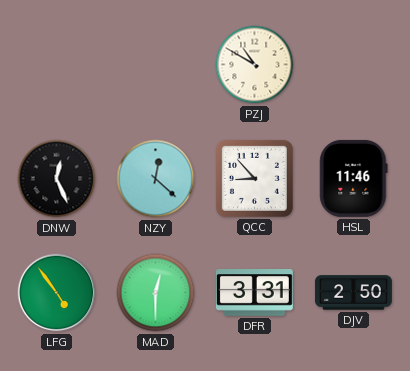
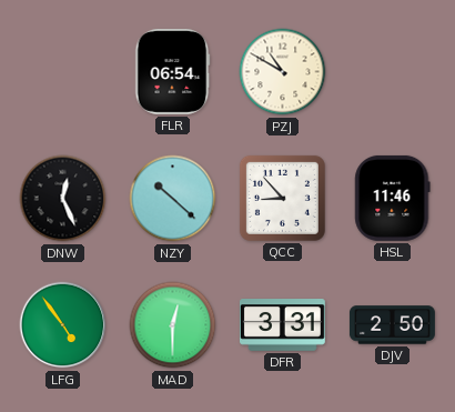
FLR: none -> 06:54
NZY: 12:22 -> 10:22
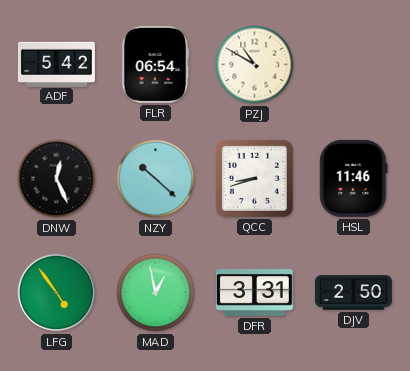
ADF: none -> 5:42
QCC: 8:53 -> 8:42
MAD: 12:30 -> 12:58
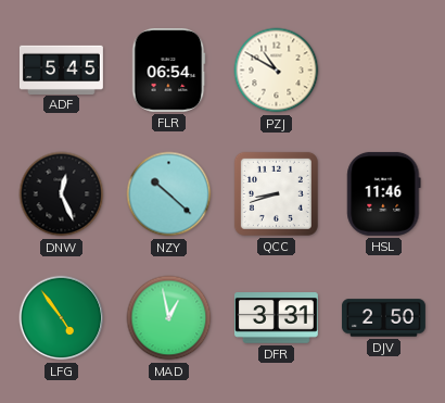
ADF: 5:42 -> 5:45
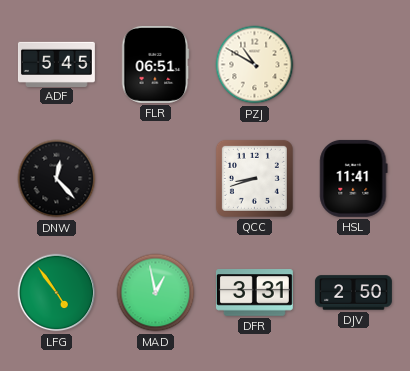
FLR: 06:54 -> 06:51
DNW: 12:26 -> 12:23
NZY: 10:22 -> none
HSL: 11:46 -> 11:41
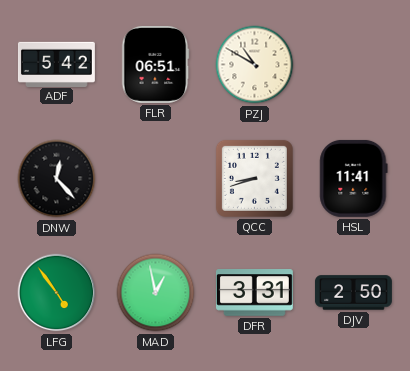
ADF: 5:45 -> 5:42
